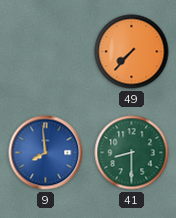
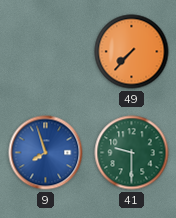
9: 7:59 -> 7:57
41: 8:30 -> 9:30
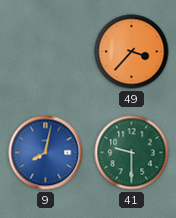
49: 7:37 -> 3:37
9: 7:57 -> 8:02
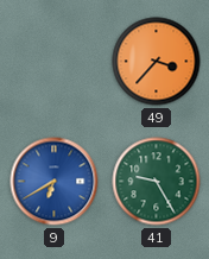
9: 8:02 -> 6:40
41: 9:30 -> 9:25
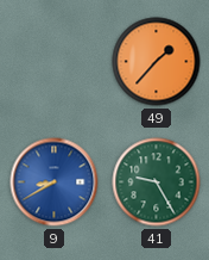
49: 3:37 -> 1:37
9: 6:40 -> 8:40
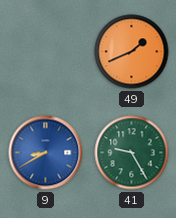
49: 1:37 -> 1:41
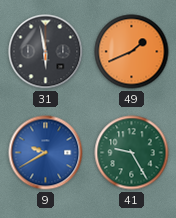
31: none -> 5:58
9: 8:40 -> 9:40
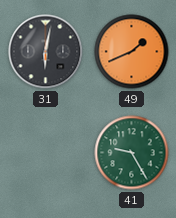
31: 5:58 -> 6:02
9: 9:40 -> none
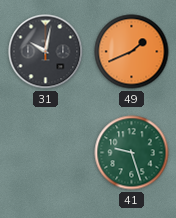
31: 6:02 -> 10:02
41: 9:25 -> 9:27
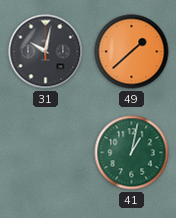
49: 1:41 -> 1:38
41: 9:27 -> 1:02
